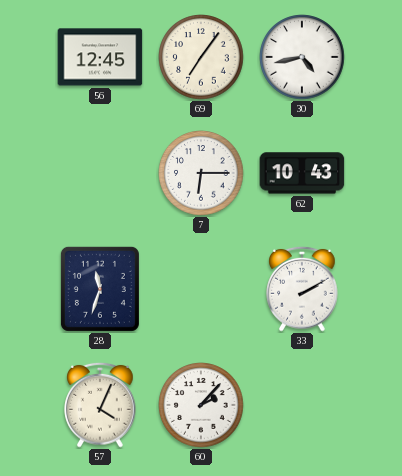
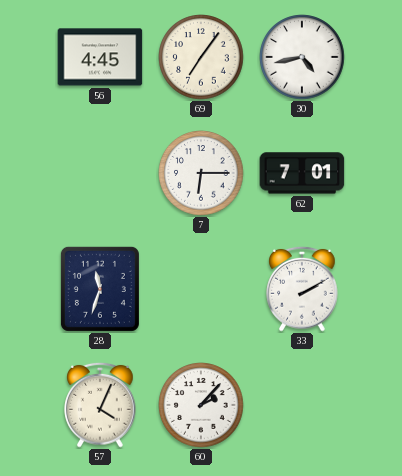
56: 12:45 -> 4:45
62: 10:43 -> 7:01
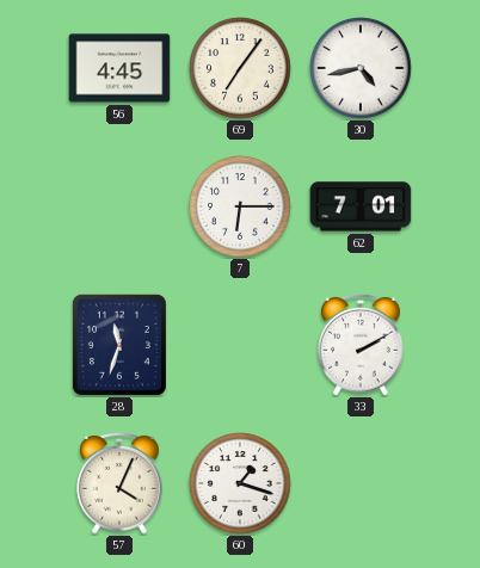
60: 2:07 -> 1:18
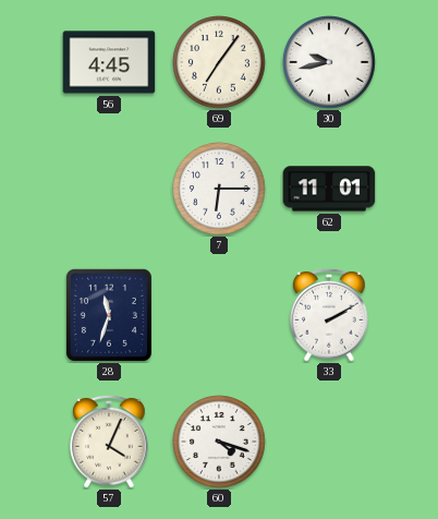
30: 4:43 -> 9:43
62: 7:01 -> 11:01
60: 1:18 -> 4:18
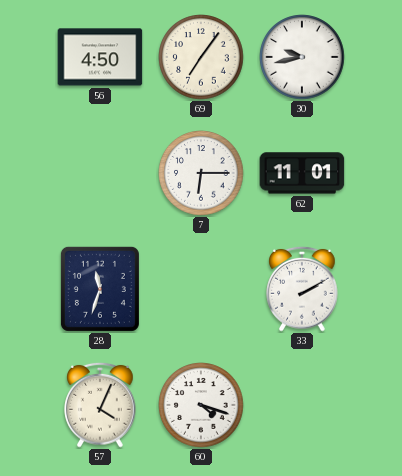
56: 4:45 -> 4:50
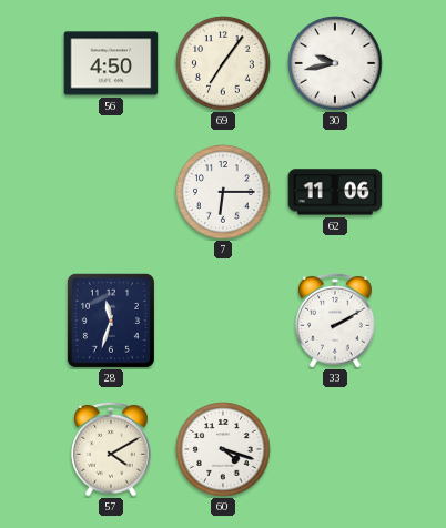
62: 11:01 -> 11:06
57: 4:04 -> 4:10
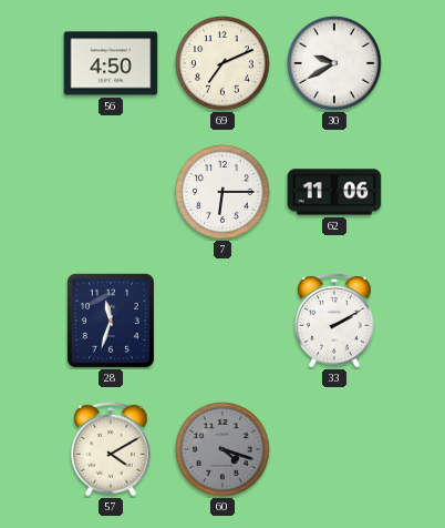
69: 7:06 -> 7:11
30: 9:43 -> 9:40
60 dial: white -> grey
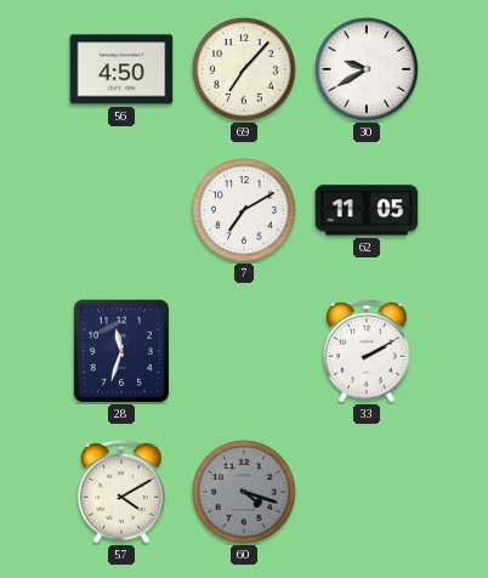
69: 7:11 -> 7:07
7: 6:15 -> 7:10
62: 11:06 -> 11:05
